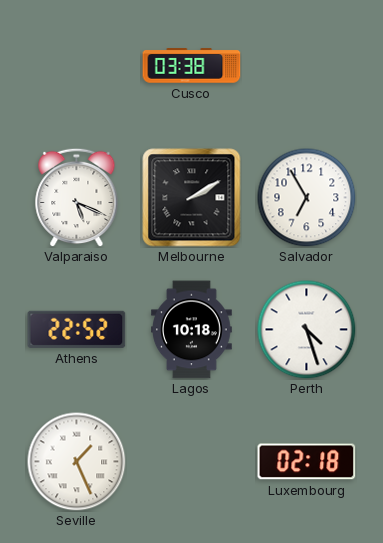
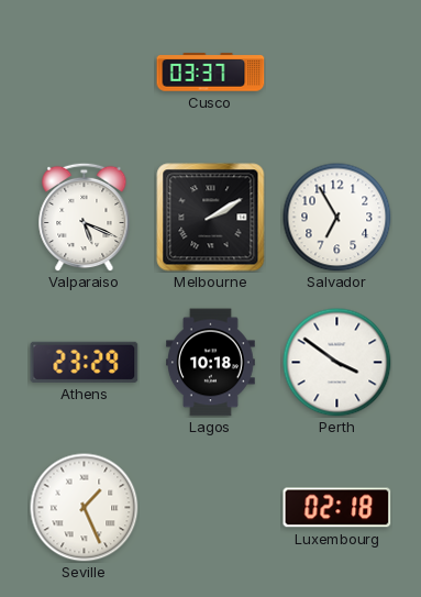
Cusco: 03:38 -> 03:37
Athens: 22:52 -> 23:29
Perth: 4:27 -> 3:51
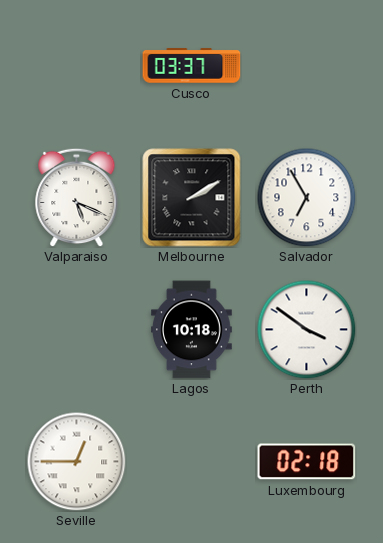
Athens: 23:29 -> none
Seville: 1:26 -> 12:45
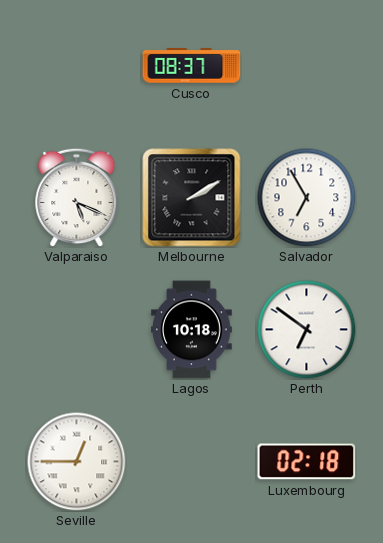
Cusco: 03:37 -> 08:37
Perth: 3:51 -> 6:51
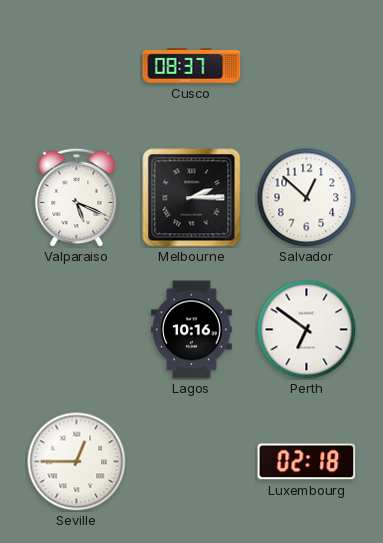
Melbourne: 2:10 -> 2:15
Salvador: 6:55 -> 12:52
Lagos: 10:18 -> 10:16
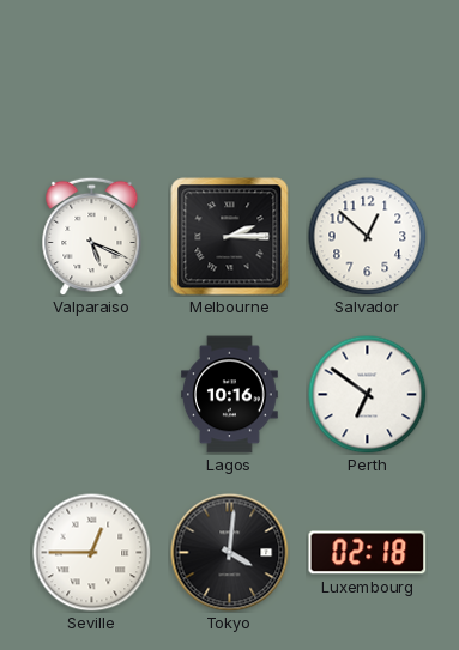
Cusco: 08:37 -> none
Tokyo: none -> 4:01
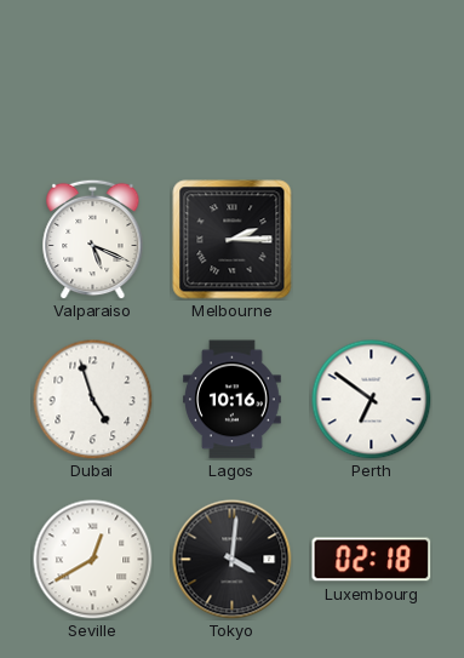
Salvador: 12:52 -> none
Dubai: none -> 4:57
Seville: 12:45 -> 12:40
